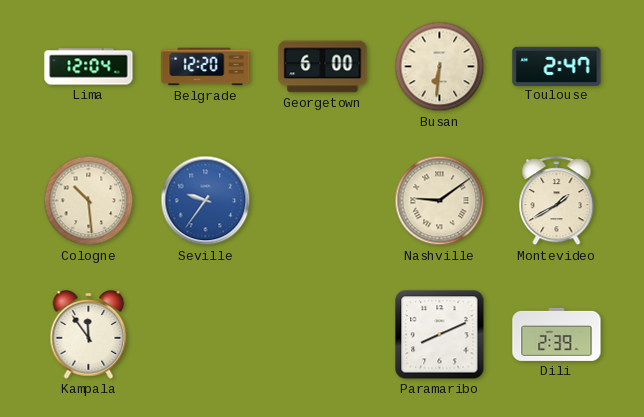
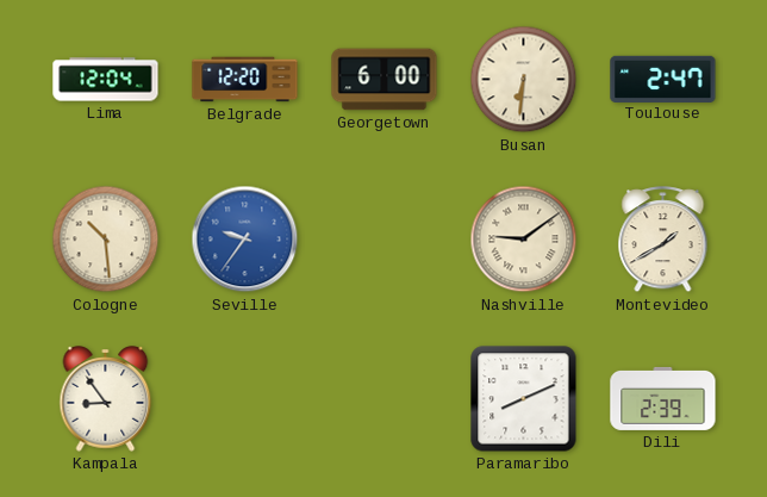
Kampala: 11:54 -> 8:54
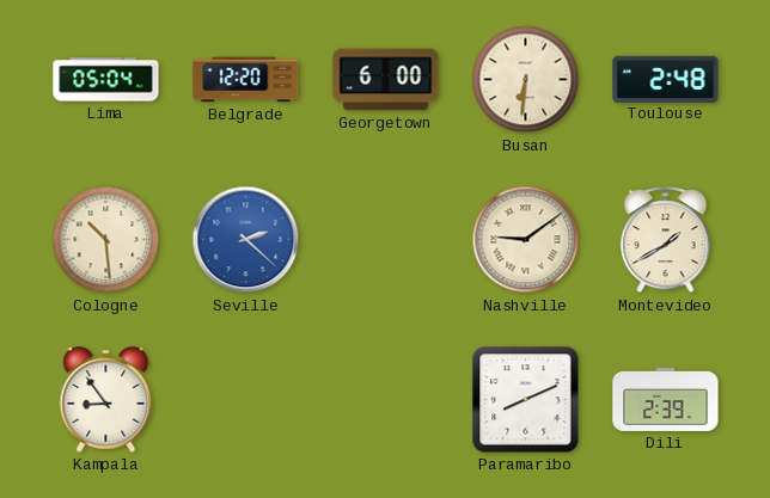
Lima: 12:04 -> 05:04
Toulouse: 2:47 -> 2:48
Seville: 9:36 -> 2:22
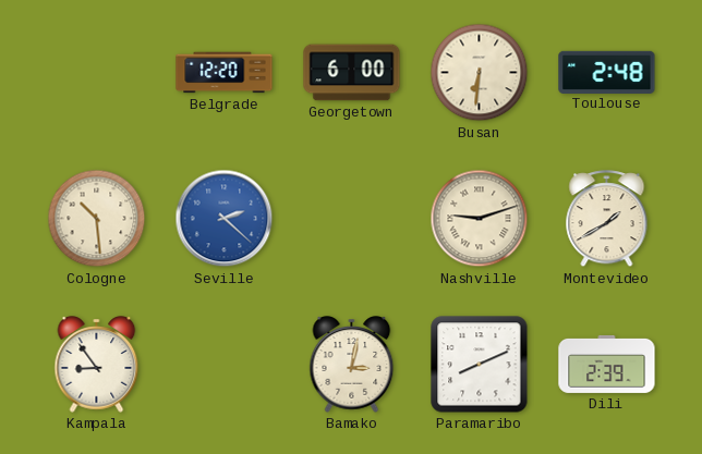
Lima: 05:04 -> none
Nashville: 9:09 -> 9:12
Bamako: none -> 3:02
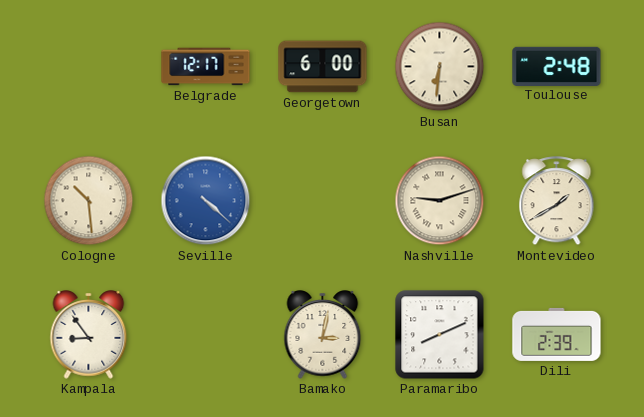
Belgrade: 12:20 -> 12:17
Seville: 2:22 -> 4:22
